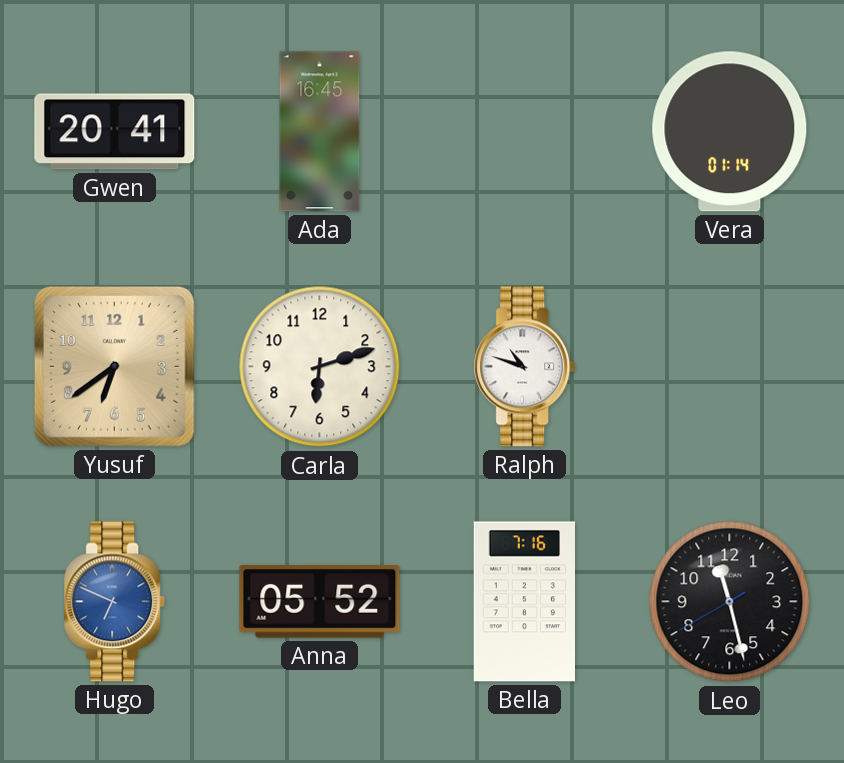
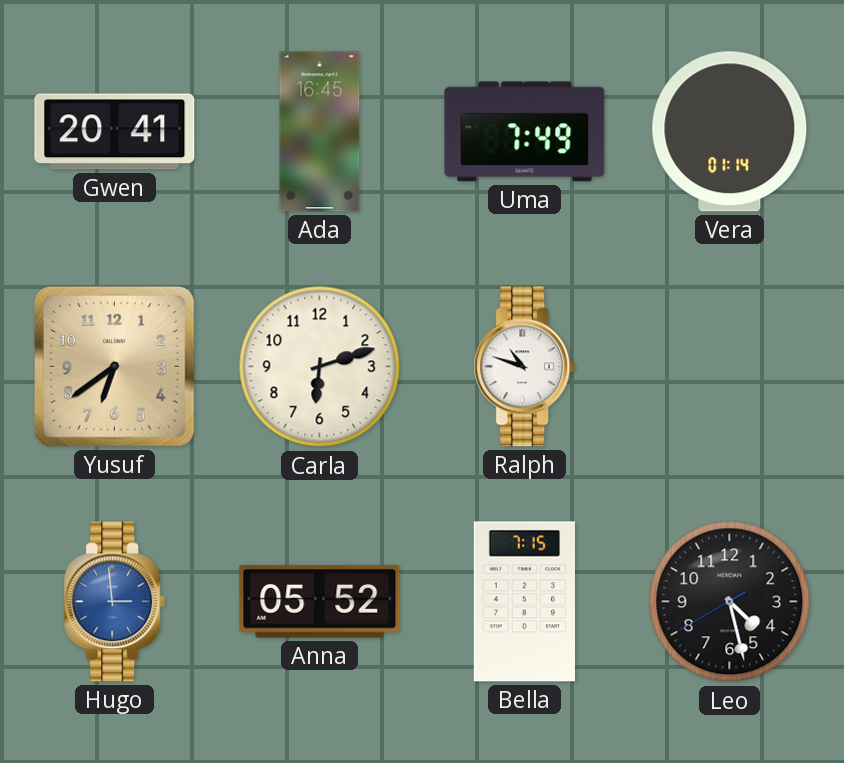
Uma: none -> 7:49
Hugo: 6:49 -> 2:59
Bella: 7:16 -> 7:15
Leo: 11:27 -> 4:27
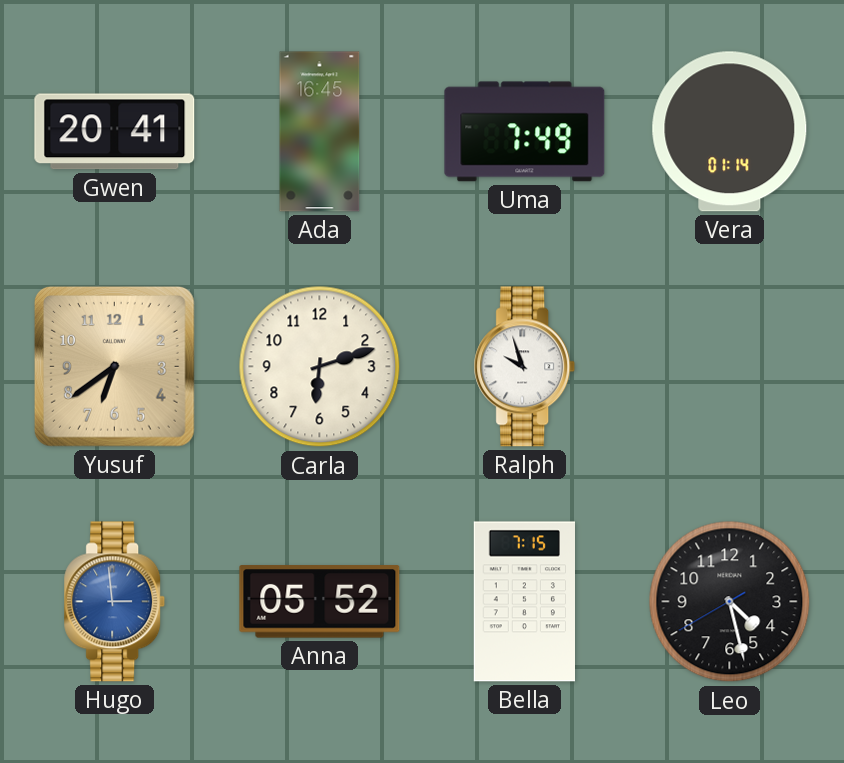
Ralph: 10:48 -> 9:57
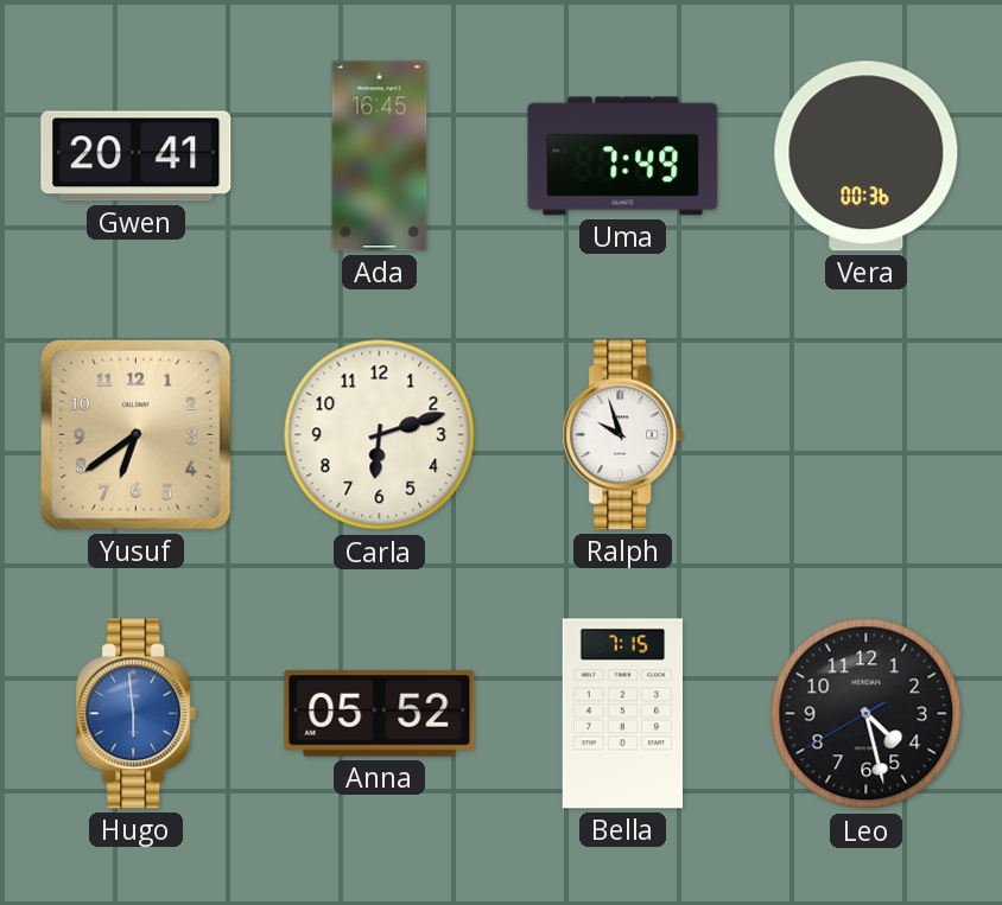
Vera: 01:14 -> 00:36
Hugo: 2:59 -> 5:59
